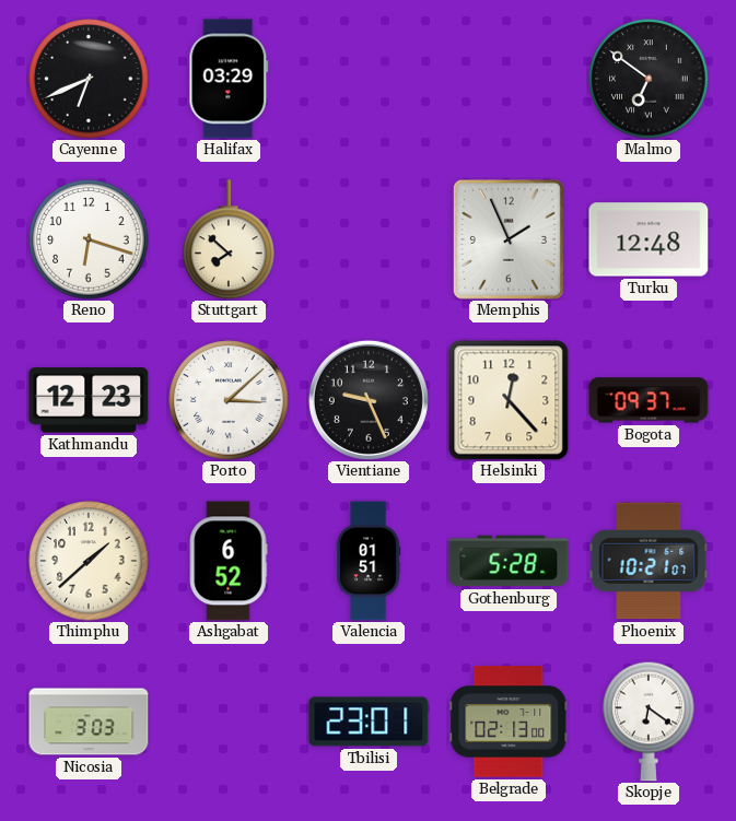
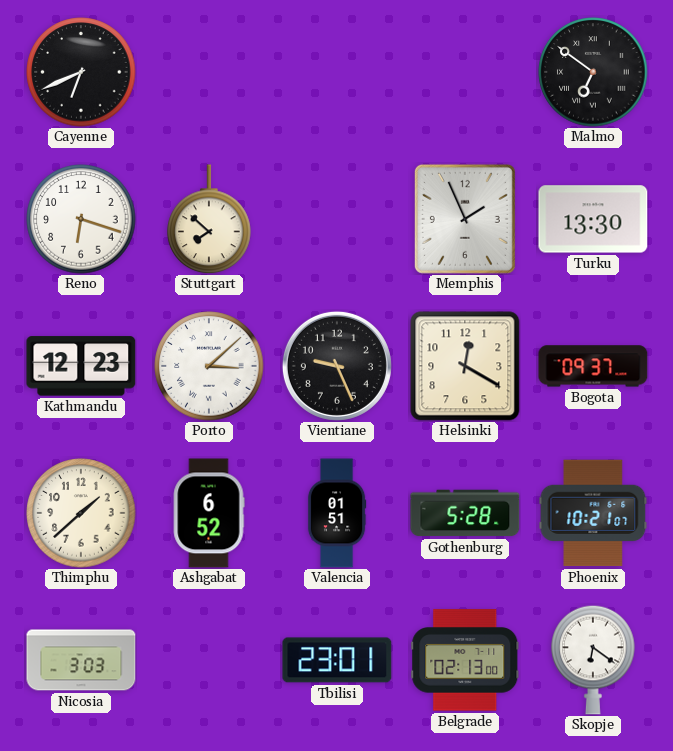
Halifax: 03:29 -> none
Turku: 12:48 -> 13:30
Helsinki: 12:23 -> 12:20
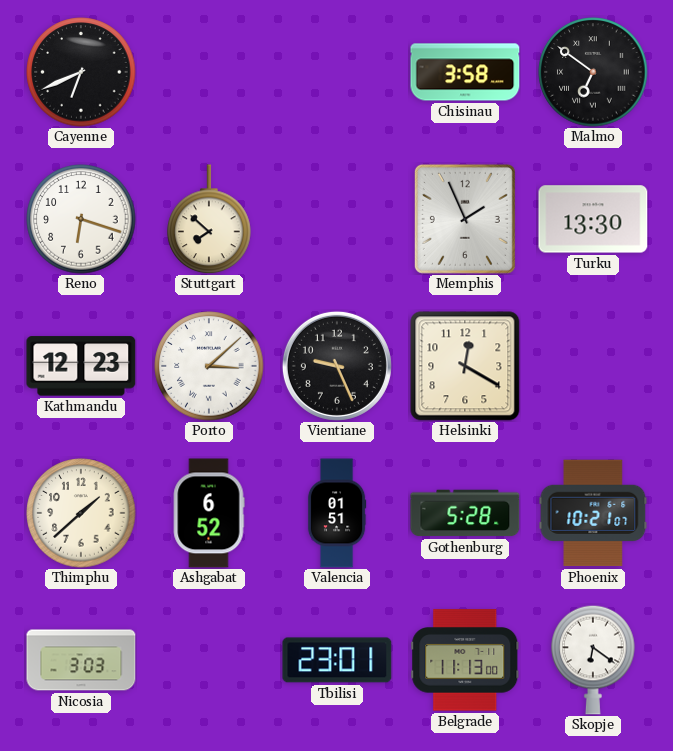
Chisinau: none -> 3:58
Bogota: 09:37 -> none
Belgrade: 02:13 -> 11:13
